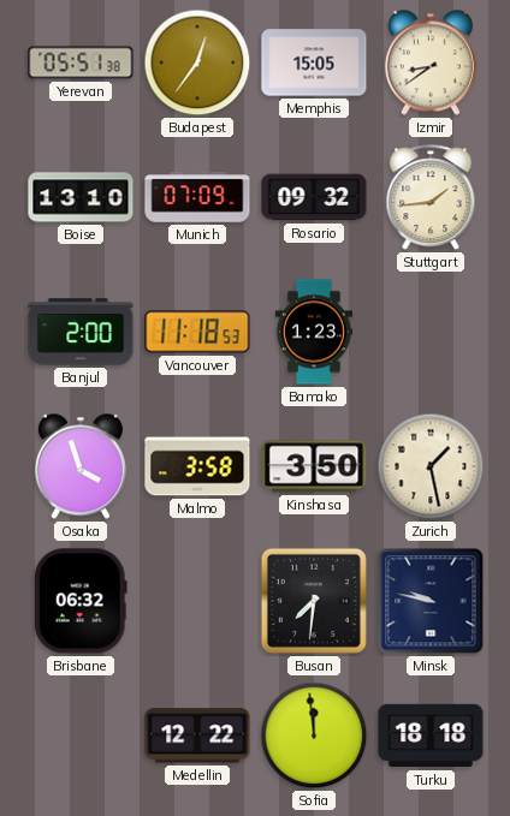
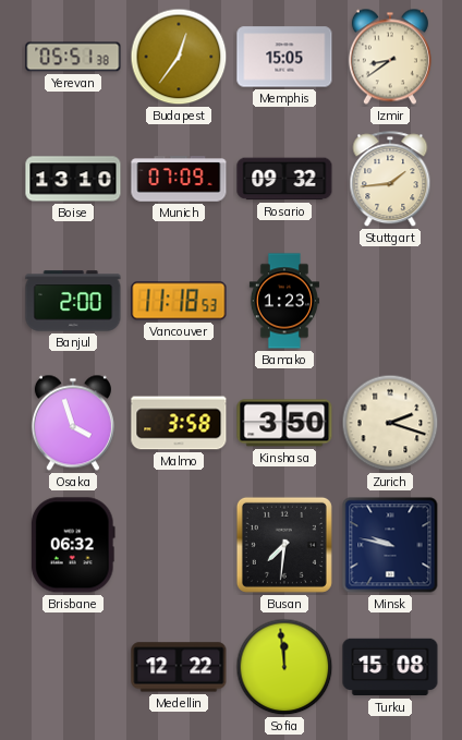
Zurich: 1:28 -> 2:18
Turku: 18:18 -> 15:08
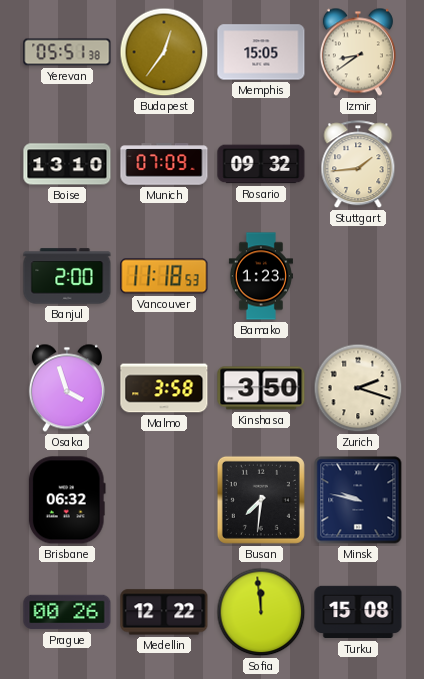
Prague: none -> 00:26
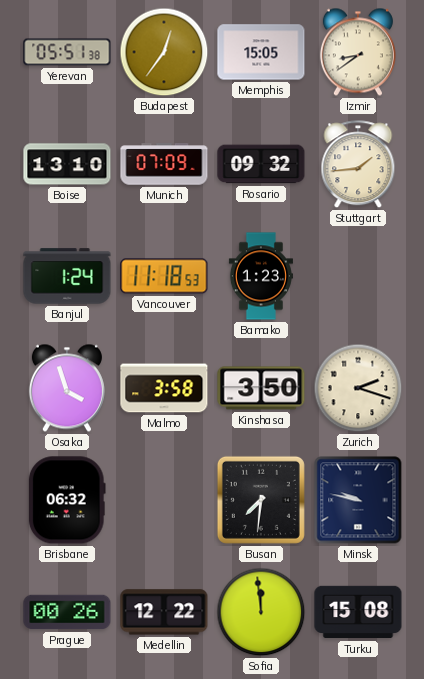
Banjul: 2:00 -> 1:24
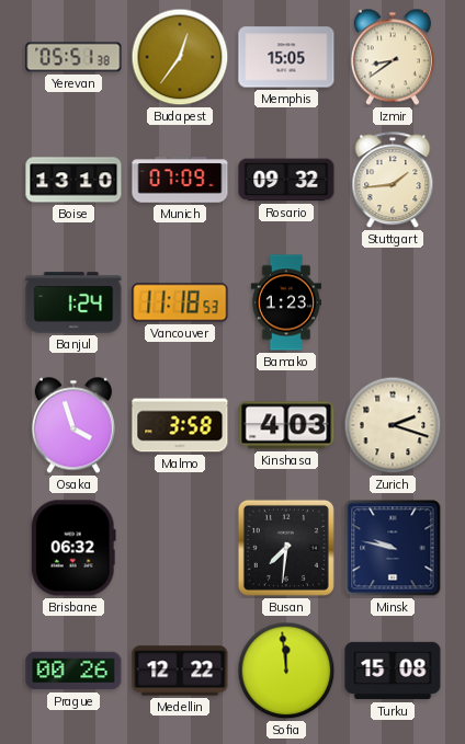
Kinshasa: 3:50 -> 4:03
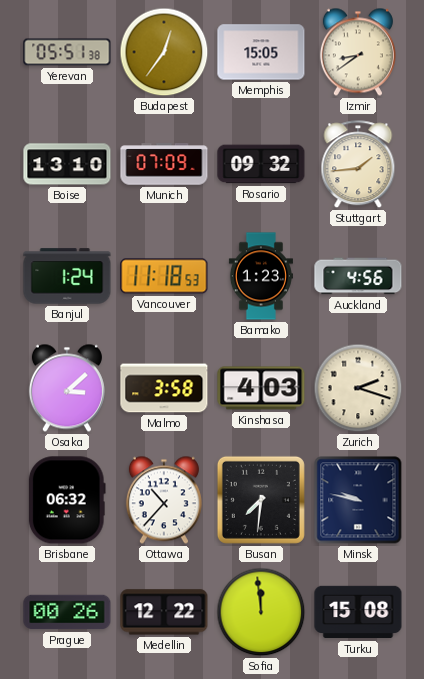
Auckland: none -> 4:56
Osaka: 3:57 -> 3:08
Ottawa: none -> 10:37
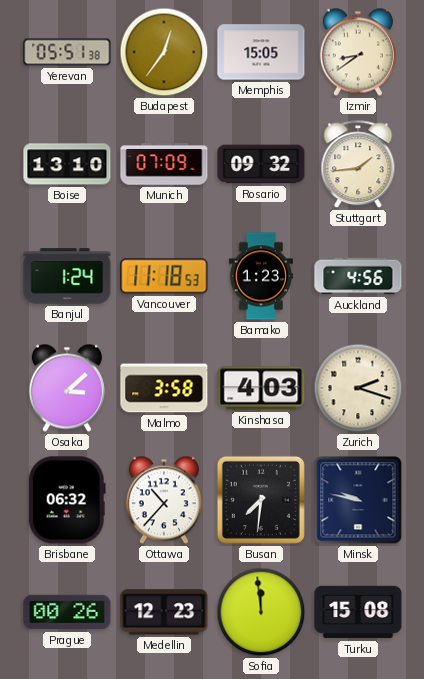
Medellin: 12:22 -> 12:23
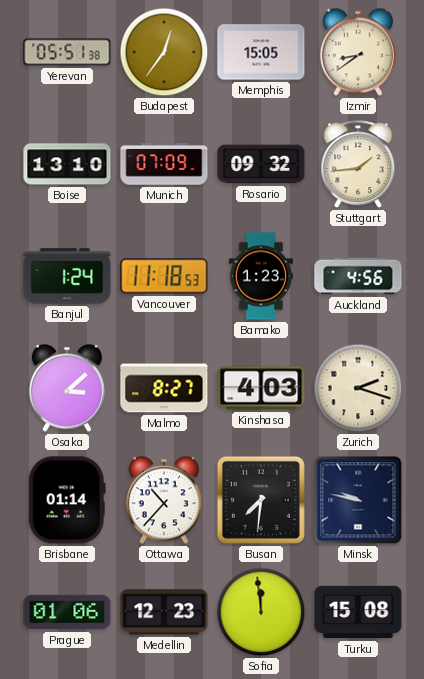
Malmo: 3:58 -> 8:27
Brisbane: 06:32 -> 01:14
Prague: 00:26 -> 01:06
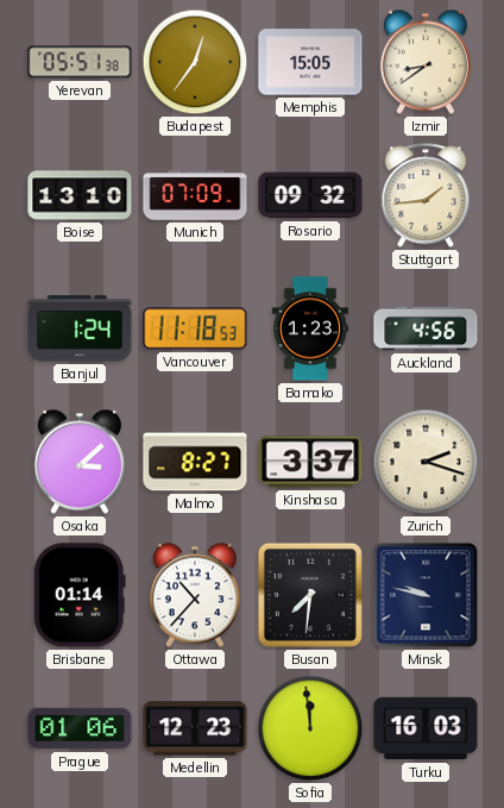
Kinshasa: 4:03 -> 3:37
Turku: 15:08 -> 16:03
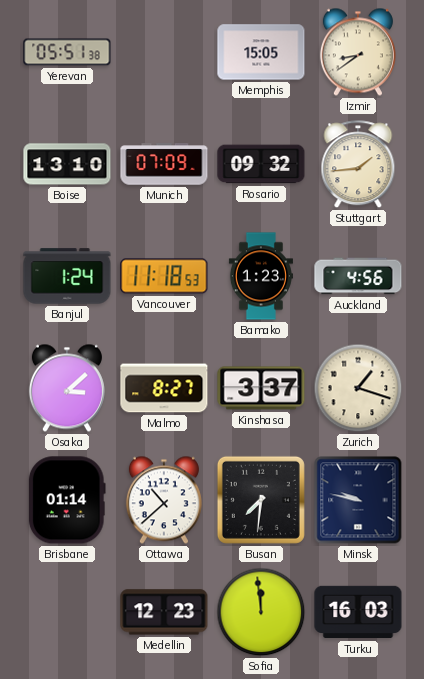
Budapest: 12:36 -> none
Zurich: 2:18 -> 1:18
Ottawa: 10:37 -> 10:38
Prague: 01:06 -> none
